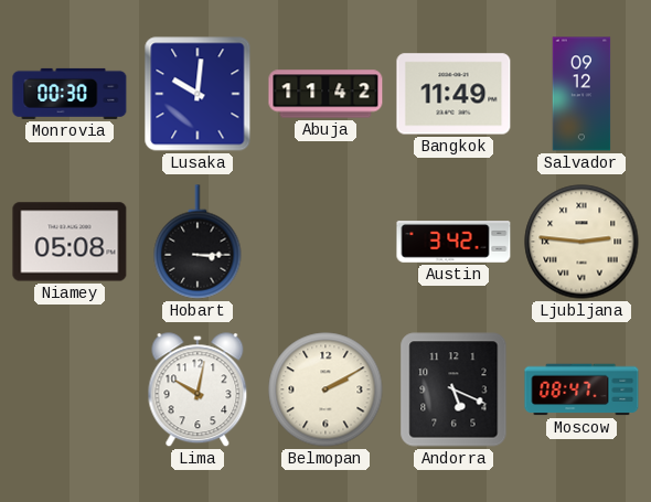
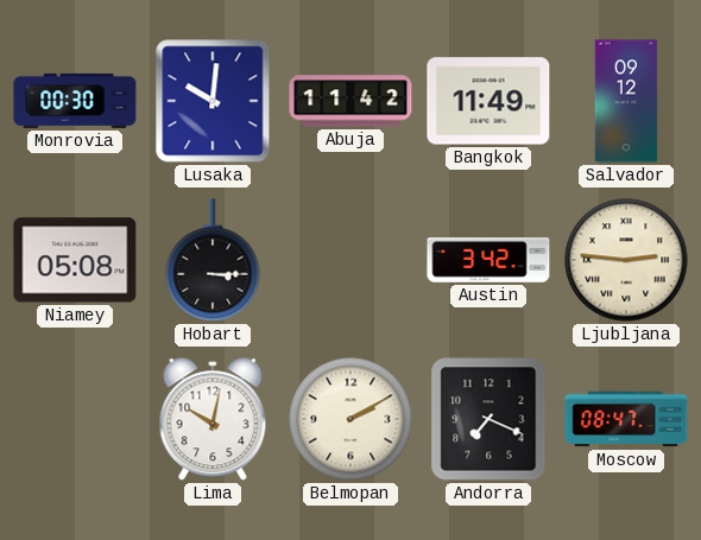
Andorra: 5:19 -> 7:19
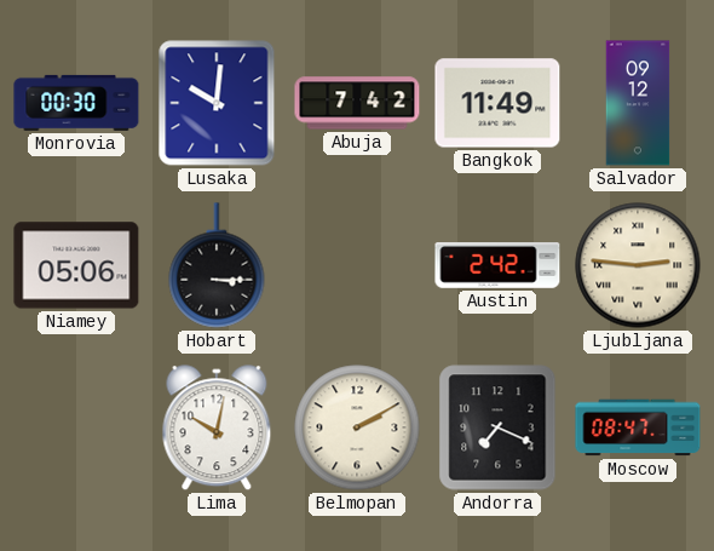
Abuja: 11:42 -> 7:42
Niamey: 05:08 -> 05:06
Austin: 3:42 -> 2:42
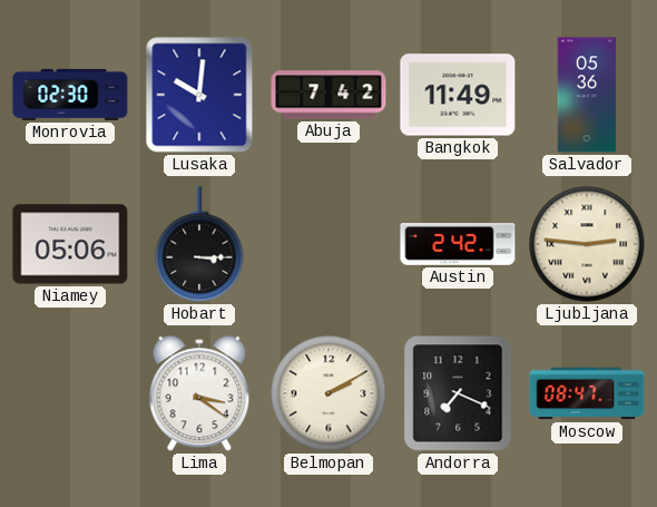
Monrovia: 00:30 -> 02:30
Salvador: 09:12 -> 05:36
Lima: 10:02 -> 3:21
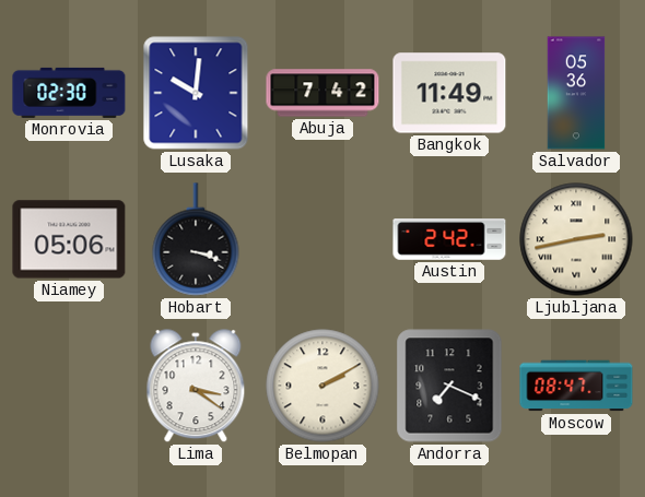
Hobart: 3:15 -> 3:18
Ljubljana: 2:46 -> 2:43
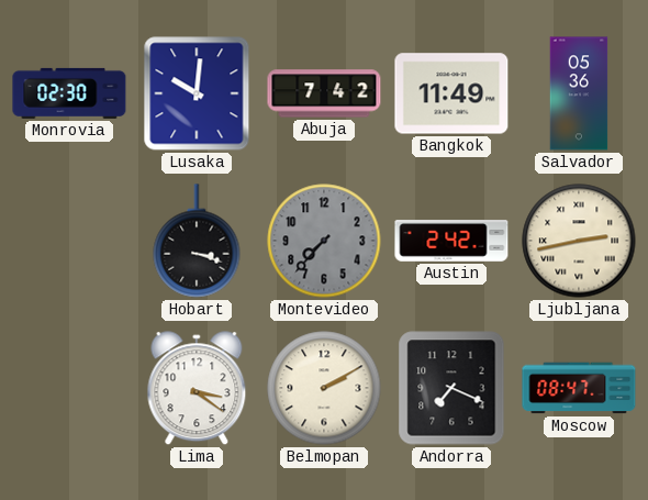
Niamey: 05:06 -> none
Montevideo: none -> 7:37
